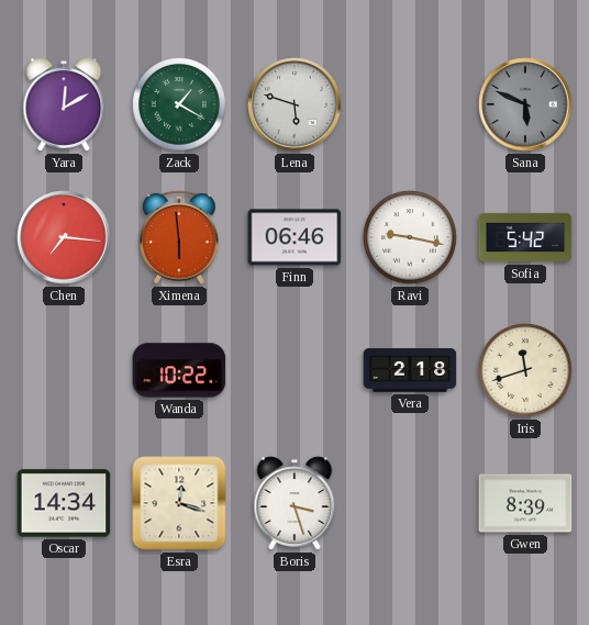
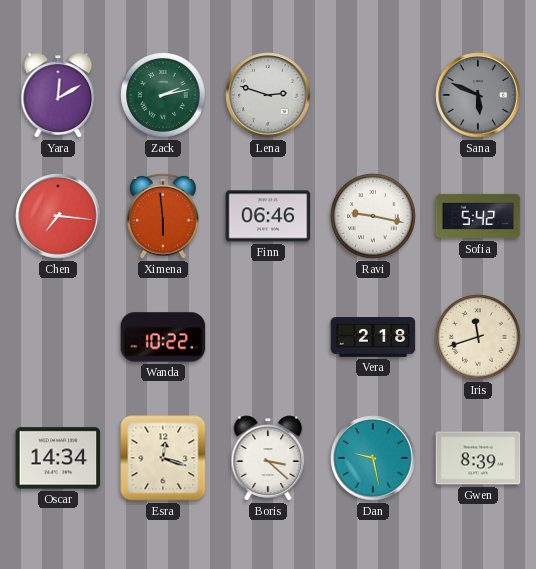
Zack: 1:20 -> 2:13
Lena: 5:48 -> 2:48
Boris: 3:27 -> 3:22
Dan: none -> 9:28
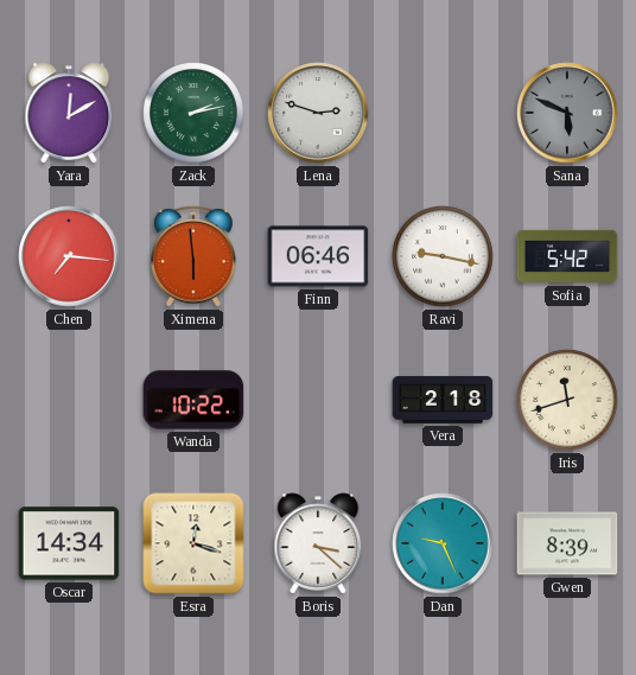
Dan: 9:28 -> 9:26
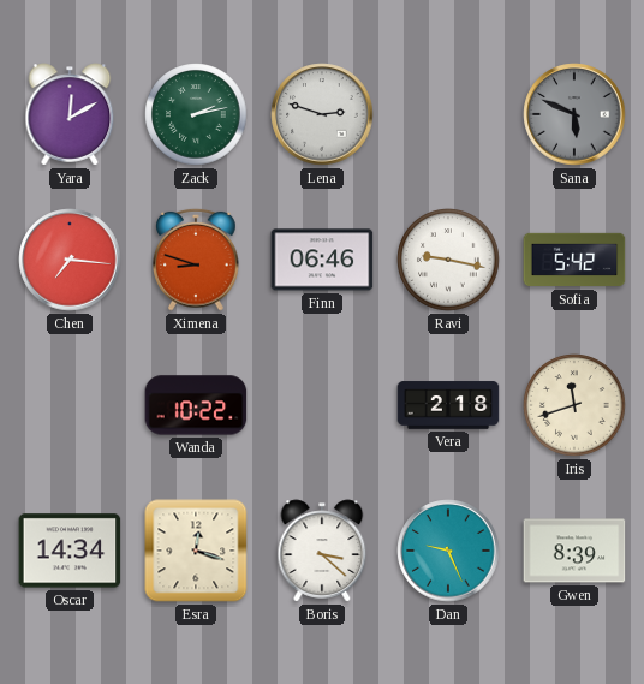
Ximena: 5:59 -> 8:48
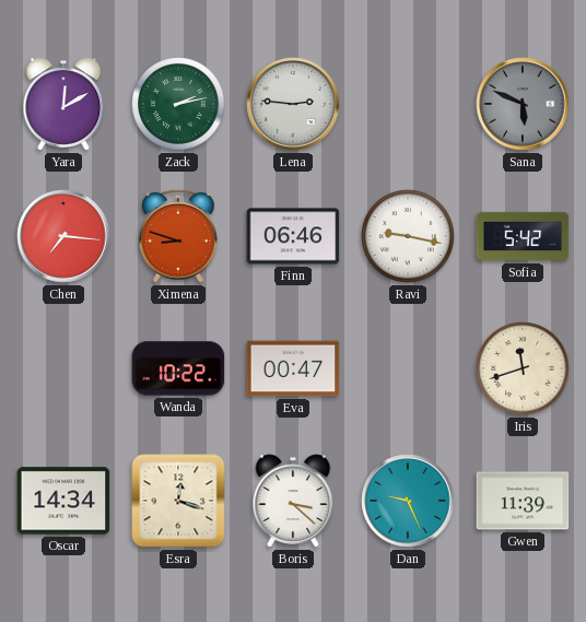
Lena: 2:48 -> 2:46
Eva: none -> 00:47
Vera: 2:18 -> none
Gwen: 8:39 -> 11:39
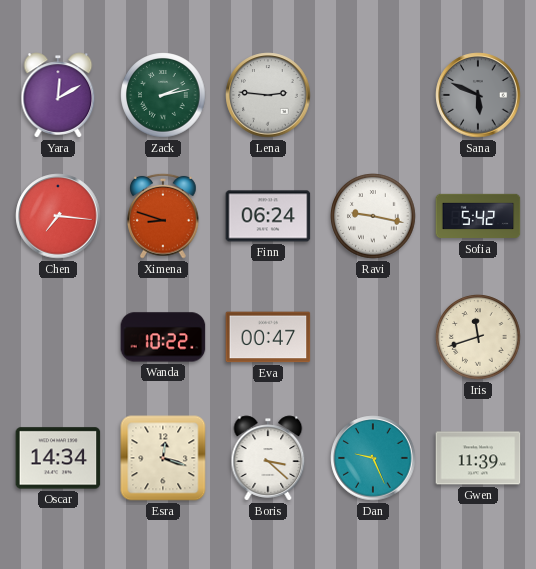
Finn: 06:46 -> 06:24
